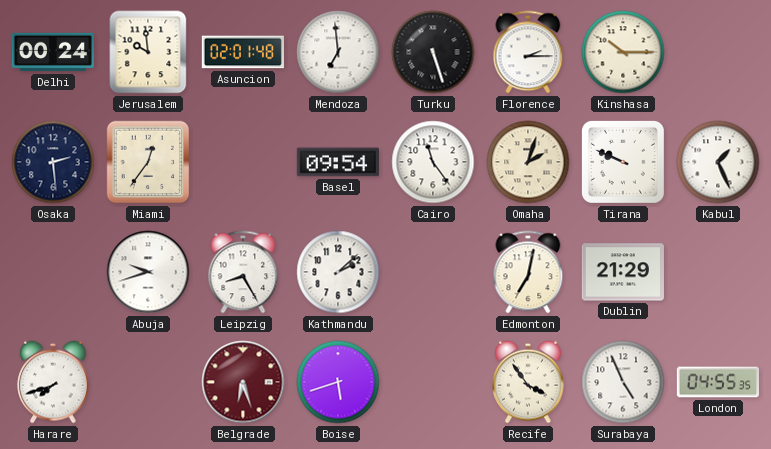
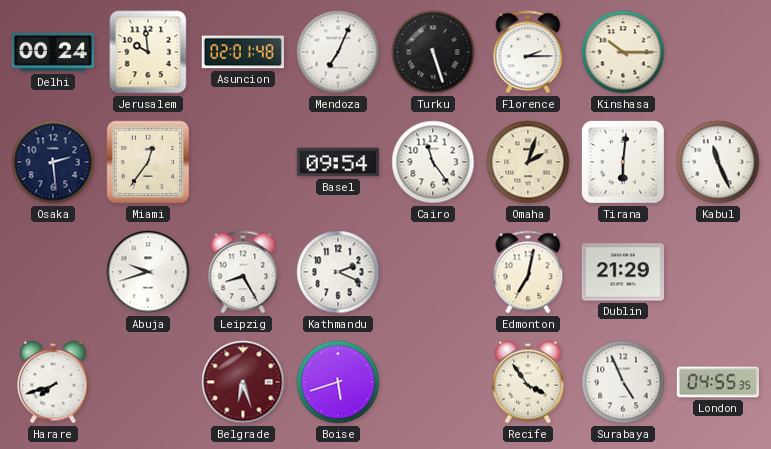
Mendoza: 6:59 -> 7:04
Tirana: 9:49 -> 6:01
Kabul: 1:26 -> 11:26
Kathmandu: 2:08 -> 2:19
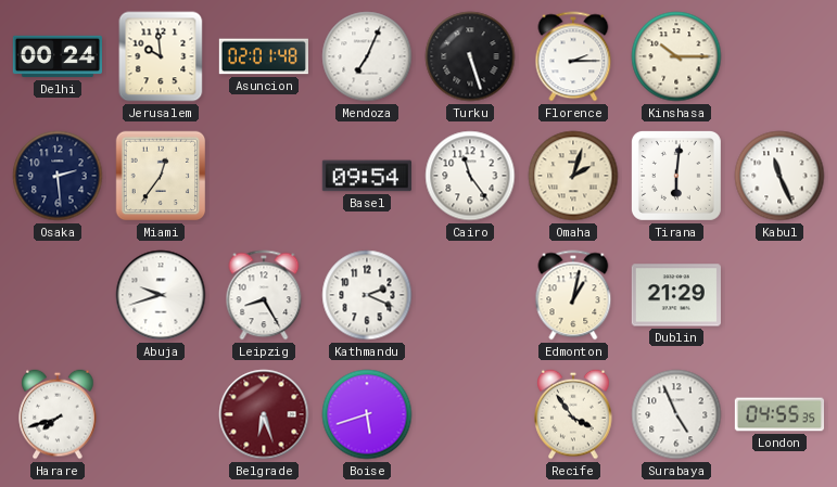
Edmonton: 7:02 -> 1:02
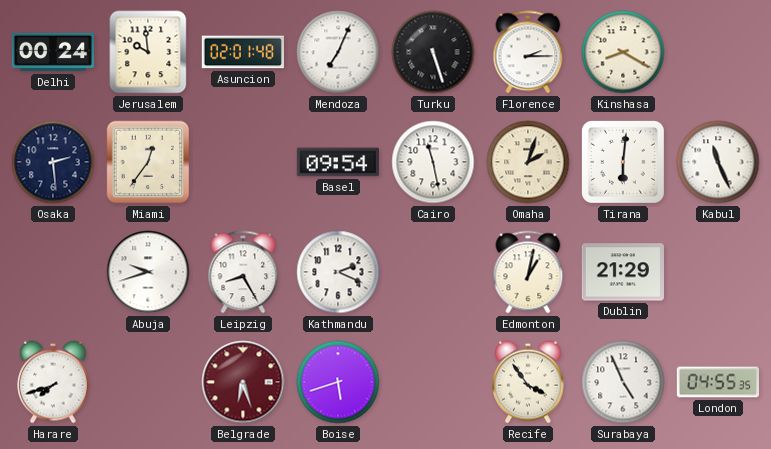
Kinshasa: 10:15 -> 8:20
Cairo: 11:24 -> 11:28
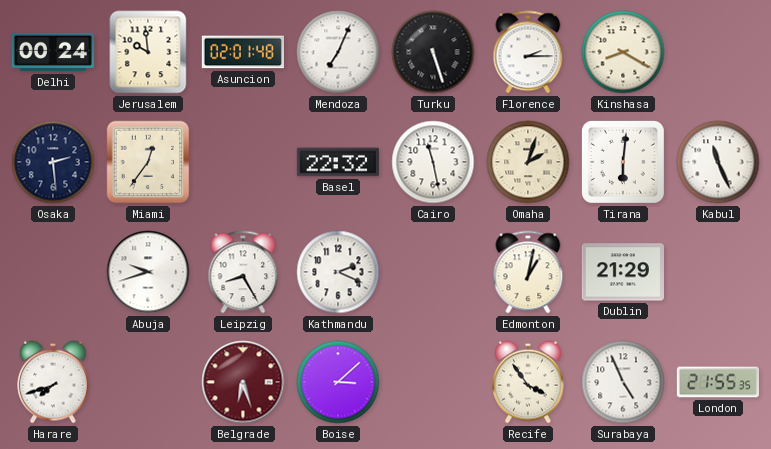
Basel: 09:54 -> 22:32
Boise: 5:42 -> 3:08
London: 04:55 -> 21:55
